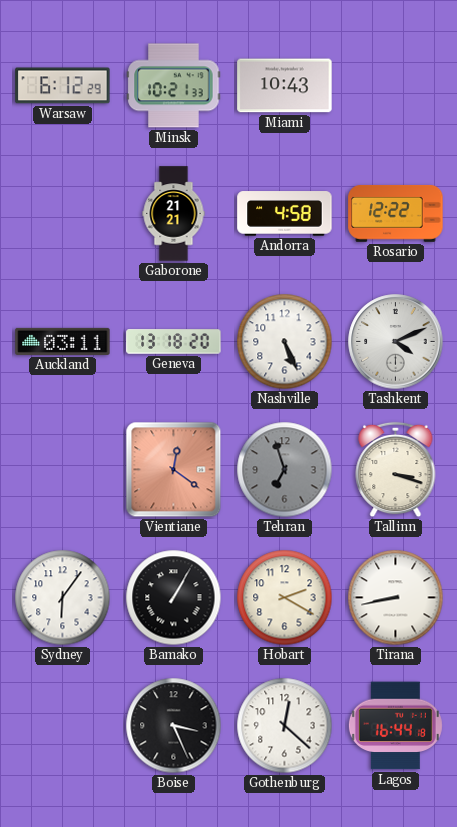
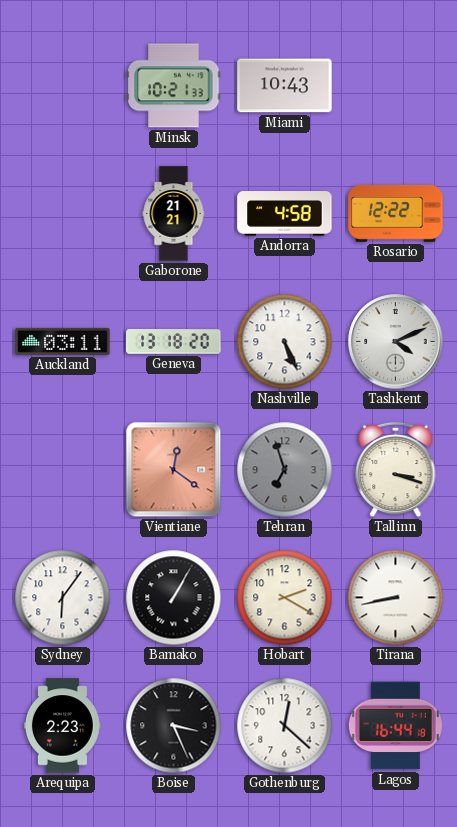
Warsaw: 6:12 -> none
Arequipa: none -> 2:23
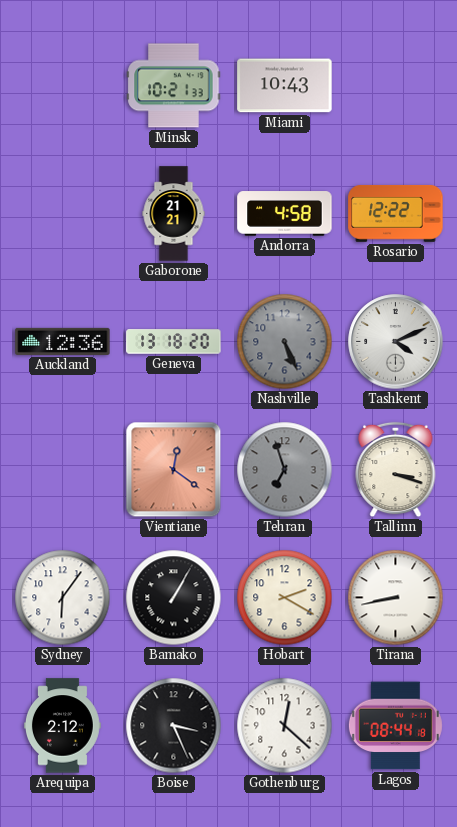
Auckland: 03:11 -> 12:36
Nashville dial: white -> grey
Arequipa: 2:23 -> 2:12
Lagos: 16:44 -> 08:44
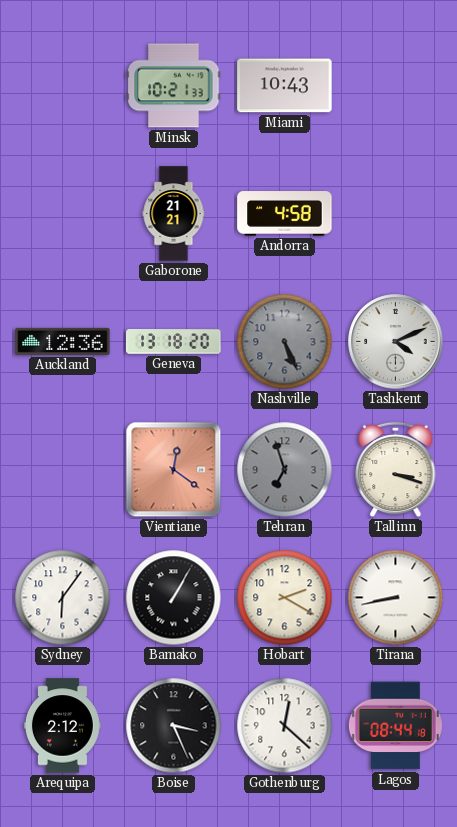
Rosario: 12:22 -> none
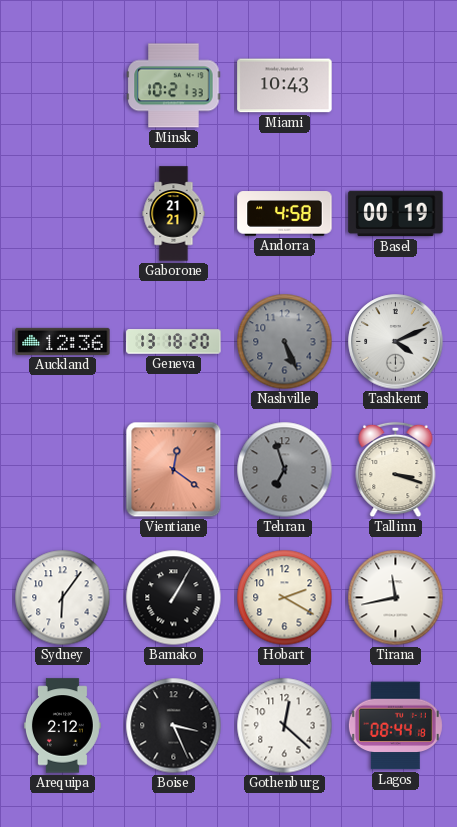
Basel: none -> 00:19
Tirana: 8:43 -> 11:43
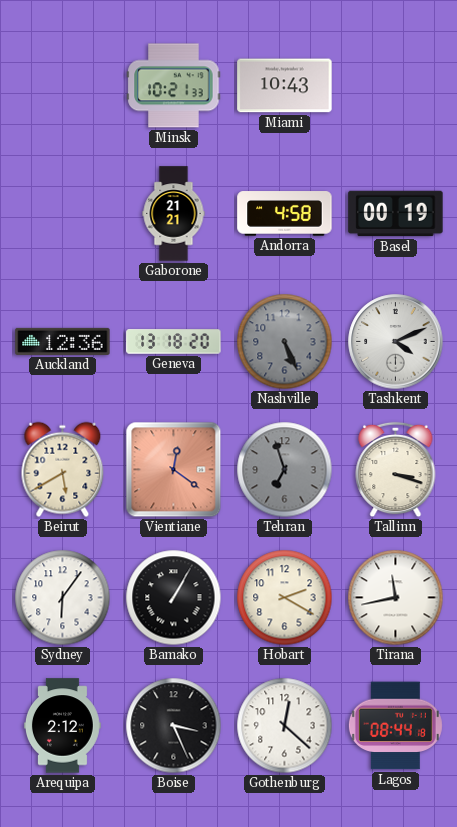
Beirut: none -> 5:40
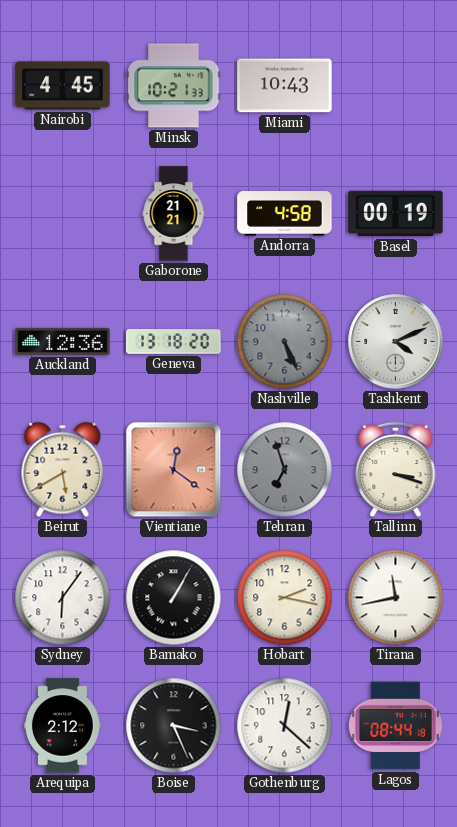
Nairobi: none -> 4:45
Hobart: 2:20 -> 2:17
